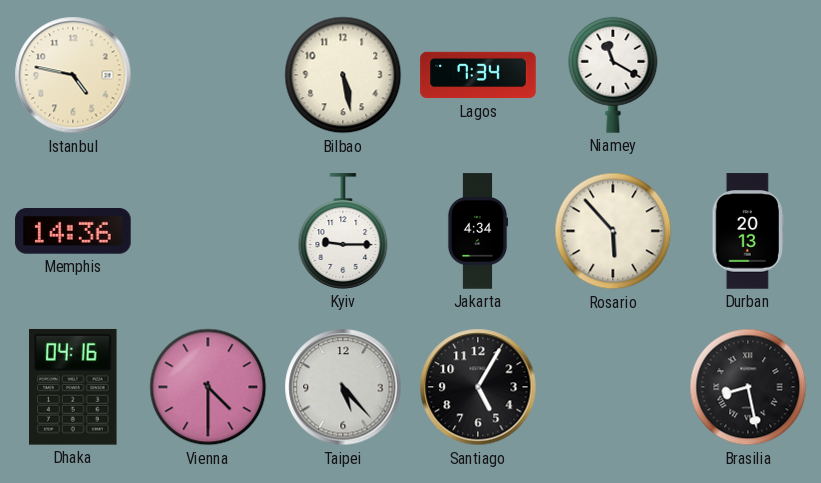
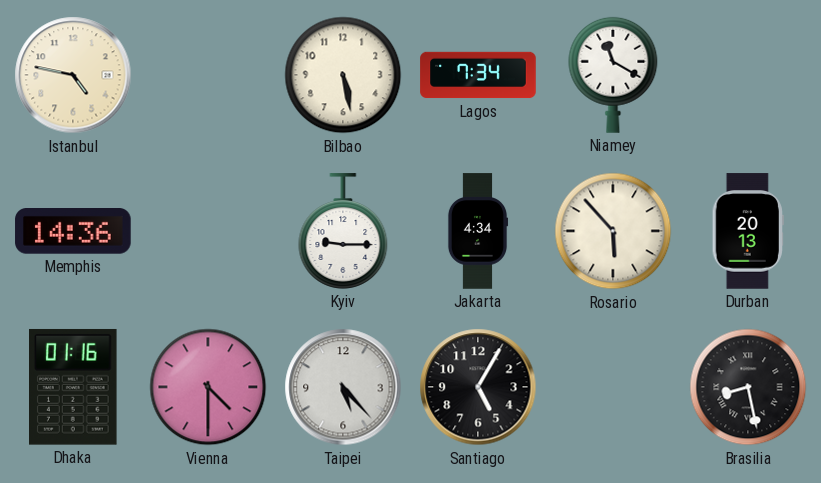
Dhaka: 04:16 -> 01:16
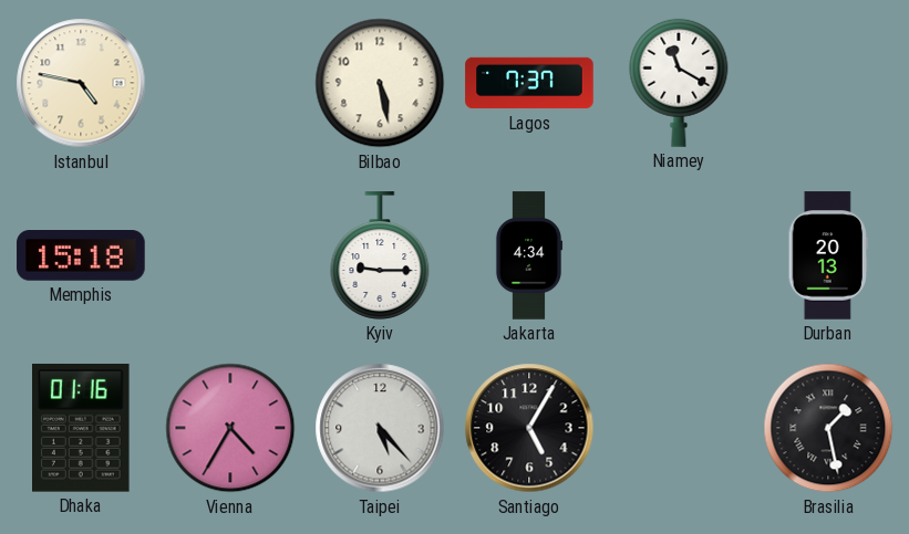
Lagos: 7:34 -> 7:37
Memphis: 14:36 -> 15:18
Rosario: 5:53 -> none
Vienna: 4:30 -> 4:35
Brasilia: 8:28 -> 1:28
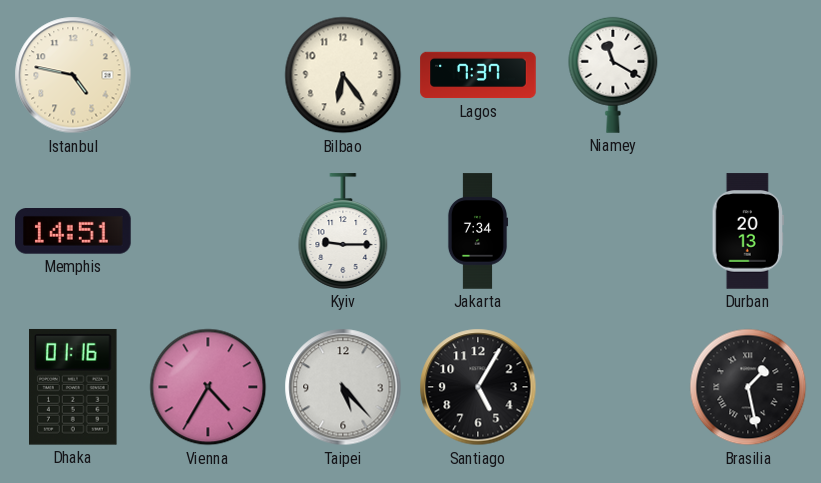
Bilbao: 5:28 -> 6:24
Memphis: 15:18 -> 14:51
Jakarta: 4:34 -> 7:34
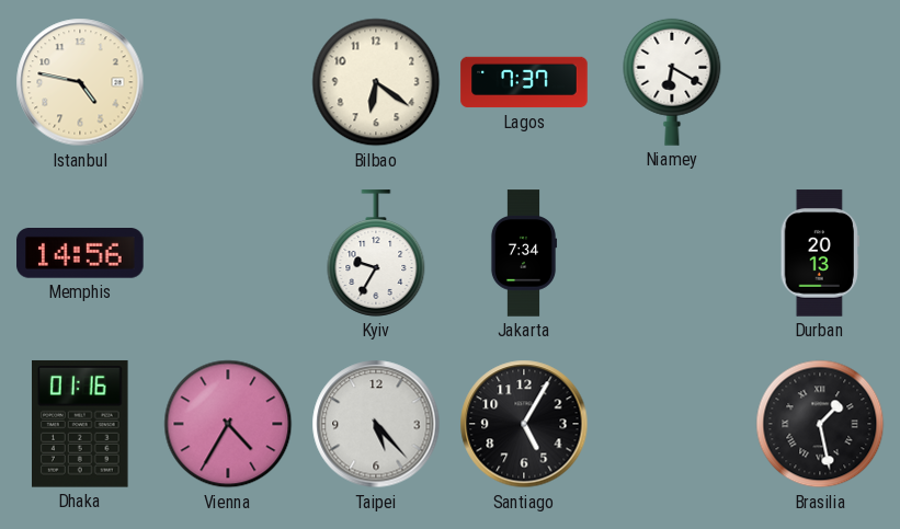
Bilbao: 6:24 -> 6:21
Niamey: 11:20 -> 6:20
Memphis: 14:51 -> 14:56
Kyiv: 9:15 -> 9:35
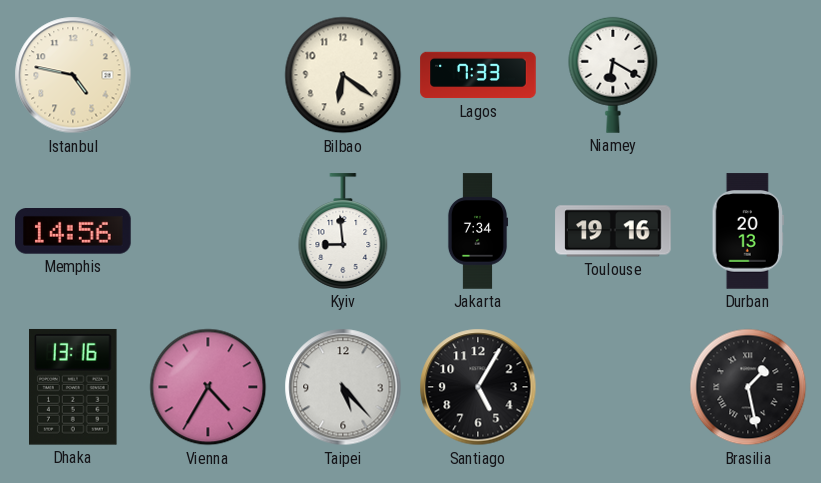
Lagos: 7:37 -> 7:33
Kyiv: 9:35 -> 8:59
Toulouse: none -> 19:16
Dhaka: 01:16 -> 13:16
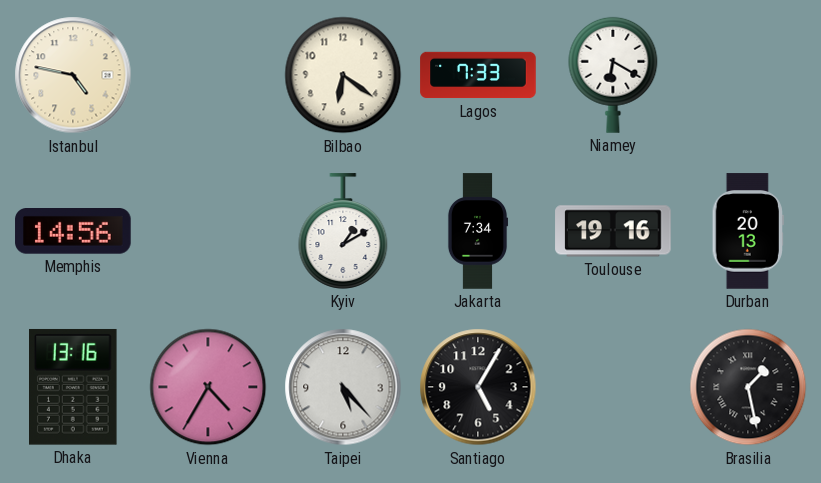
Kyiv: 8:59 -> 1:10
